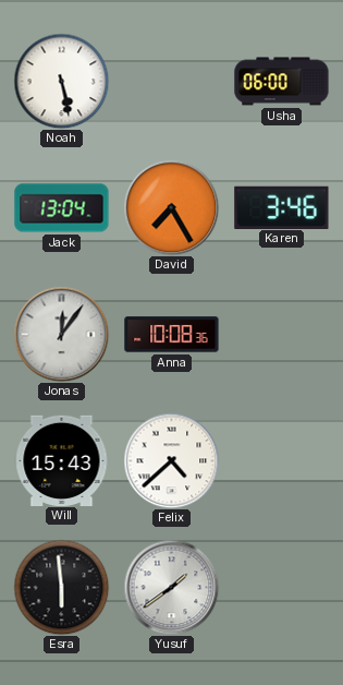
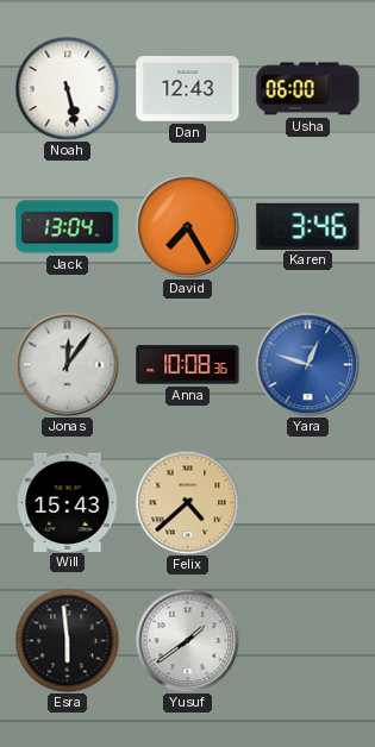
Dan: none -> 12:43
Yara: none -> 12:48
Felix dial: white -> champagne
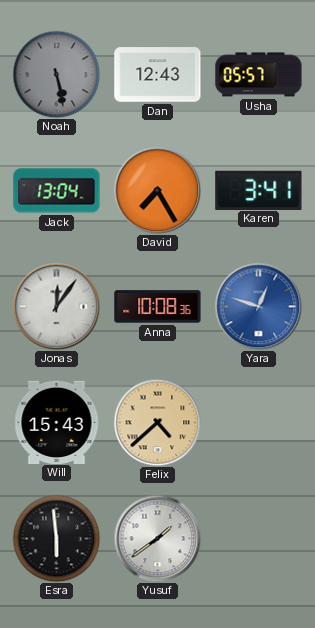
Noah dial: white -> grey
Usha: 06:00 -> 05:57
Karen: 3:46 -> 3:41
